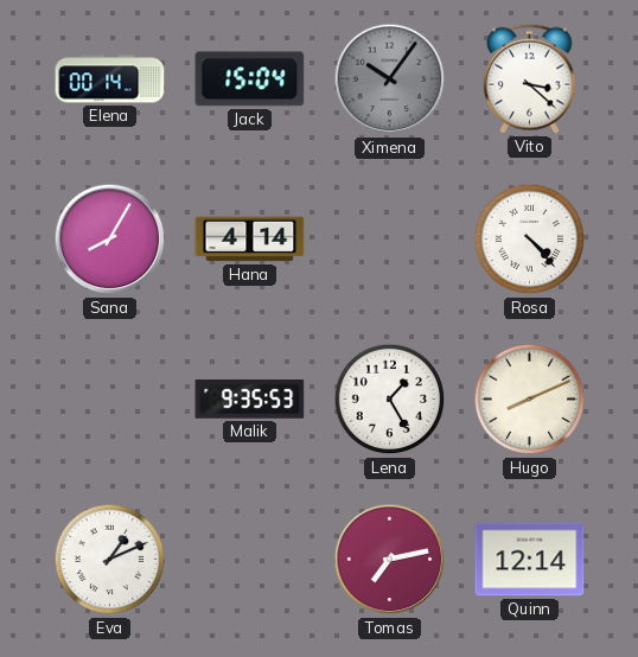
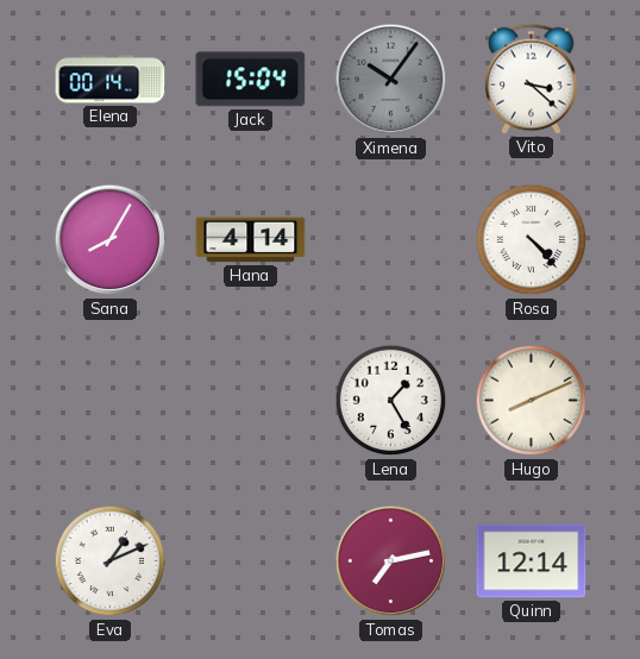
Malik: 9:35 -> none
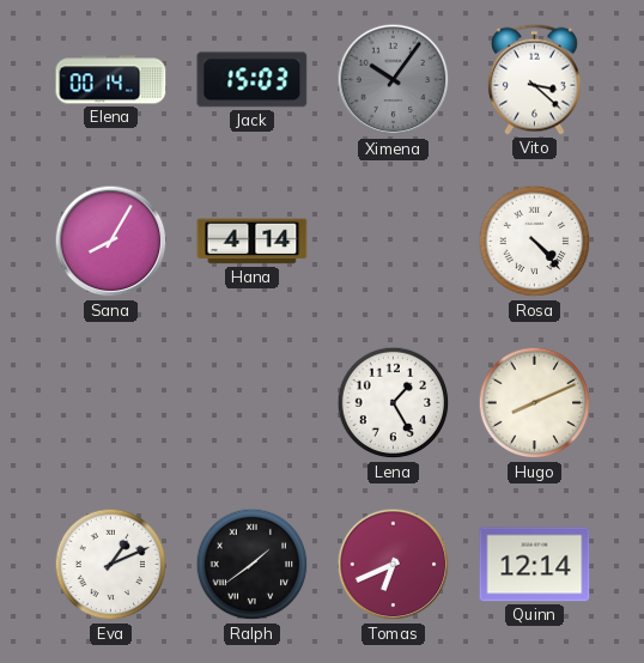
Jack: 15:04 -> 15:03
Ralph: none -> 1:39
Tomas: 7:13 -> 6:41
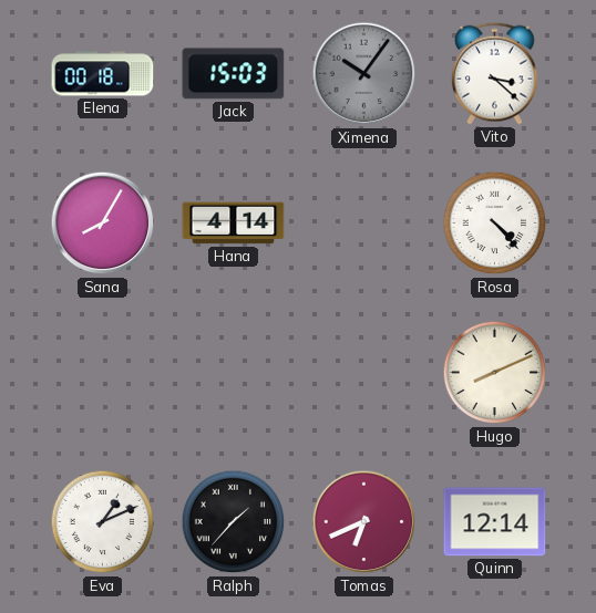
Elena: 00:14 -> 00:18
Lena: 1:25 -> none
Ralph: 1:39 -> 1:37
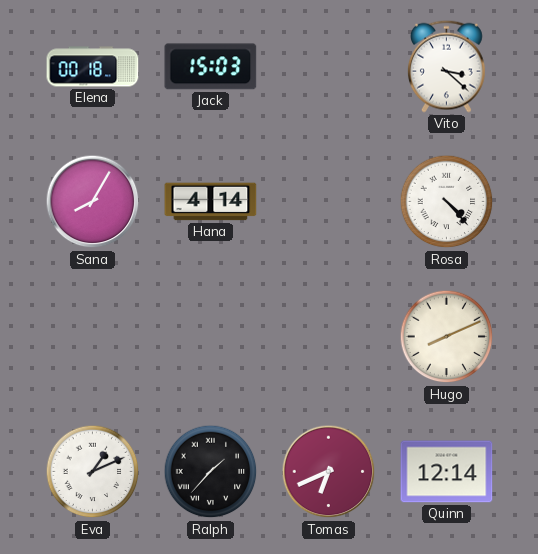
Ximena: 10:06 -> none
